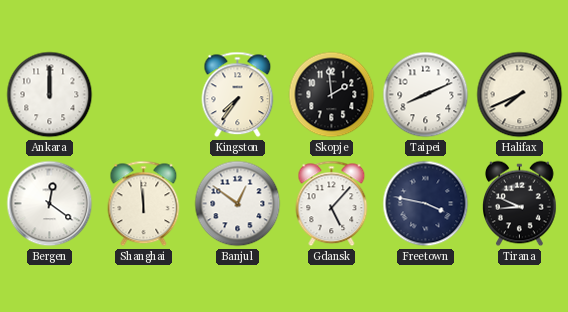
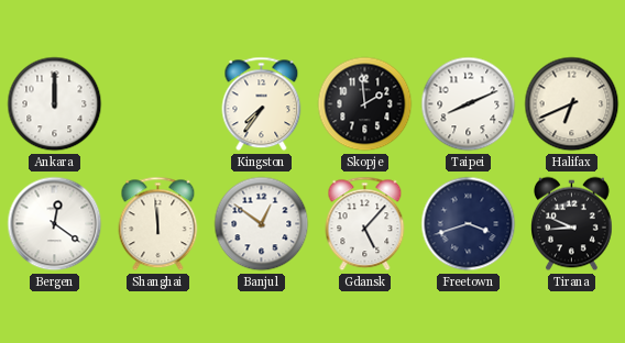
Halifax: 7:41 -> 6:41
Freetown: 3:47 -> 3:42
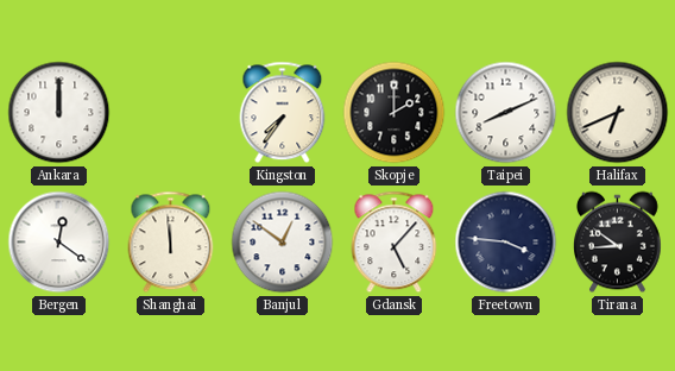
Skopje: 1:59 -> 2:00
Freetown: 3:42 -> 3:46
Tirana: 8:49 -> 8:51
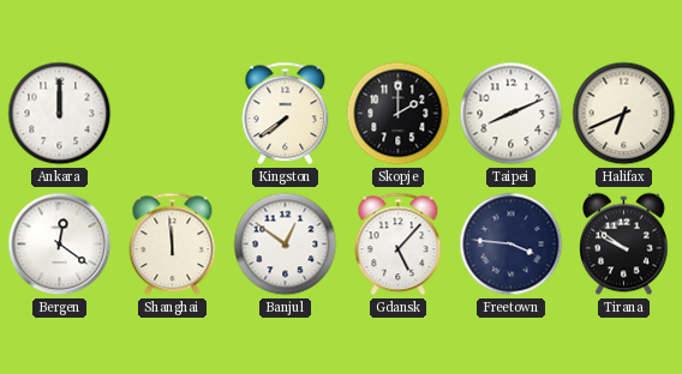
Kingston: 7:36 -> 7:39
Tirana: 8:51 -> 9:51
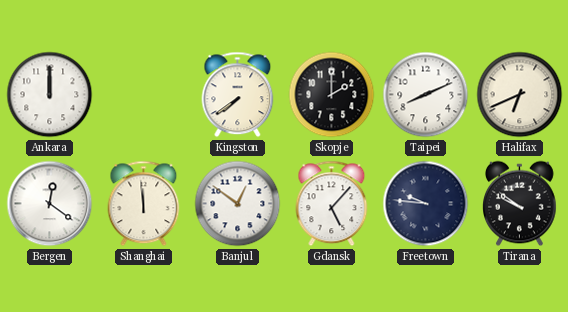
Freetown: 3:46 -> 9:46
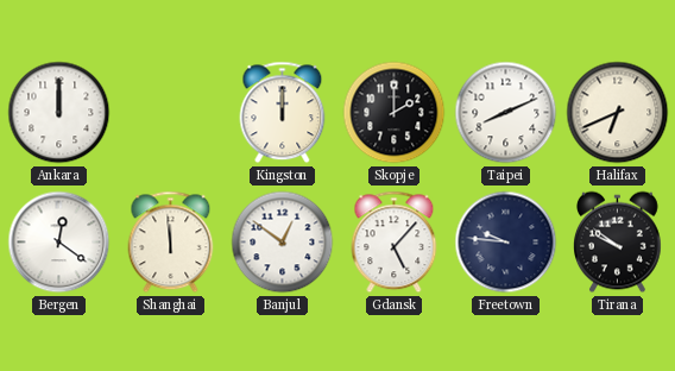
Kingston: 7:39 -> 12:00
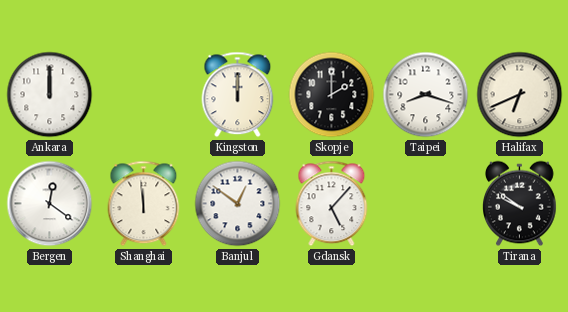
Taipei: 8:11 -> 8:18
Freetown: 9:46 -> none
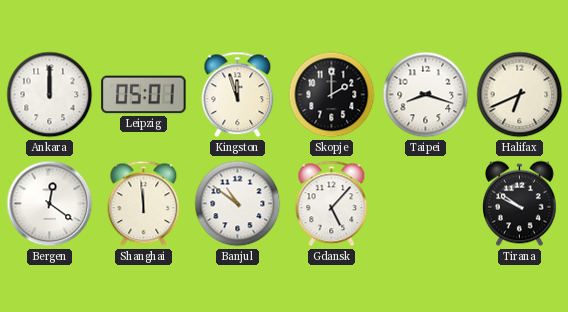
Leipzig: none -> 05:01
Kingston: 12:00 -> 11:57
Banjul: 12:51 -> 10:51
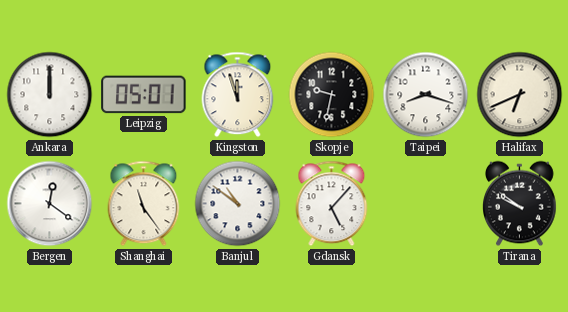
Skopje: 2:00 -> 9:32
Shanghai: 11:59 -> 11:24
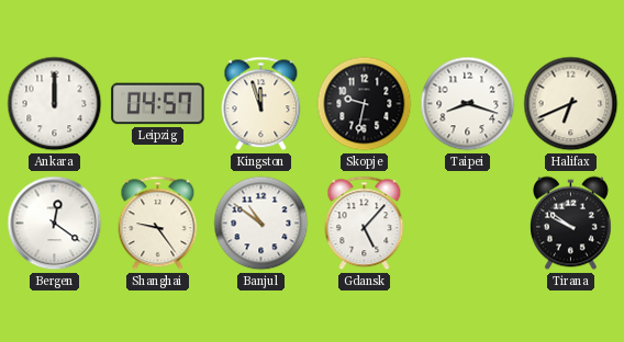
Leipzig: 05:01 -> 04:57
Shanghai: 11:24 -> 9:24
